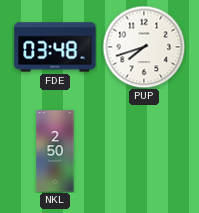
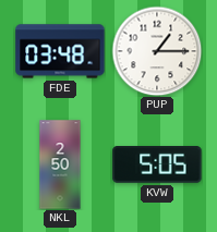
PUP: 7:42 -> 1:15
KVW: none -> 5:05
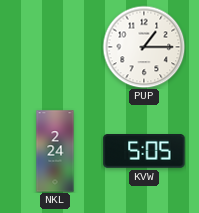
FDE: 03:48 -> none
NKL: 2:50 -> 2:24
